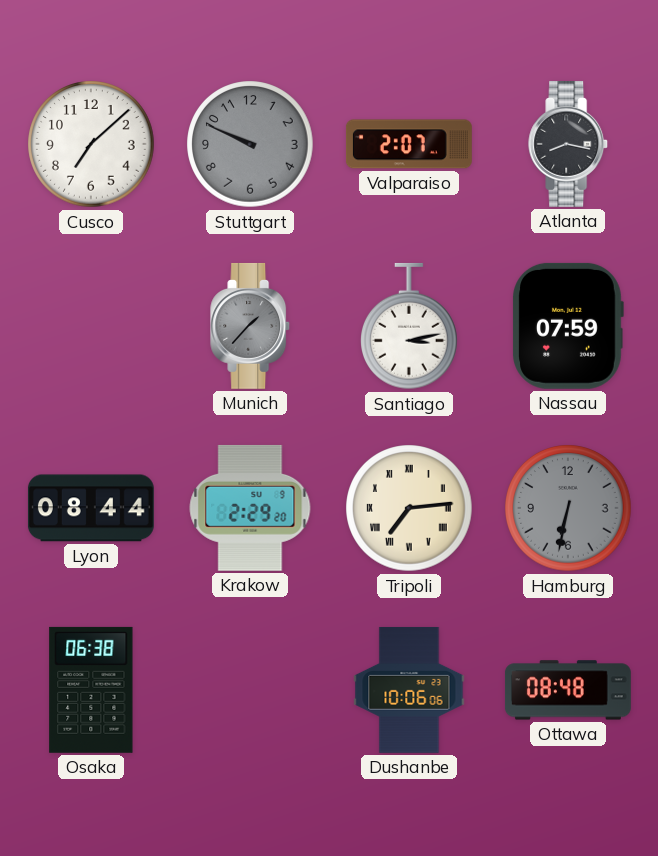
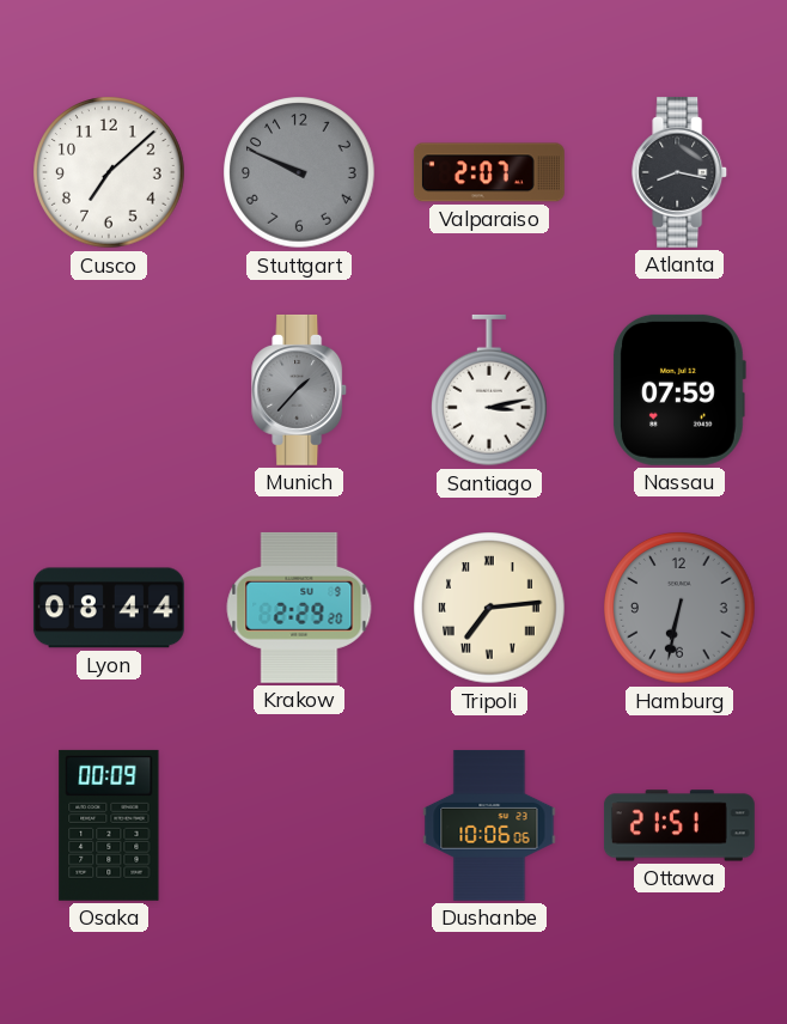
Osaka: 06:38 -> 00:09
Ottawa: 08:48 -> 21:51
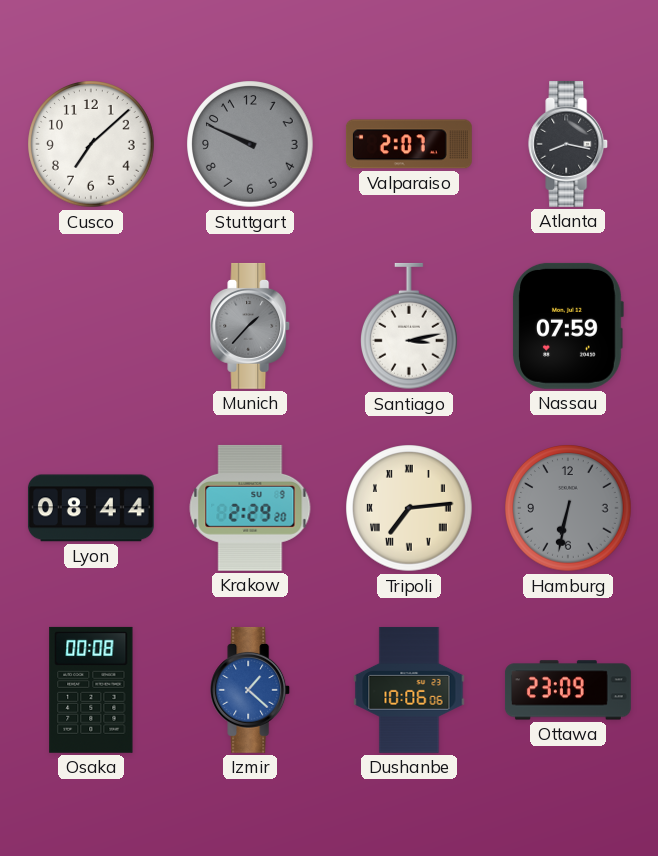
Osaka: 00:09 -> 00:08
Izmir: none -> 1:22
Ottawa: 21:51 -> 23:09
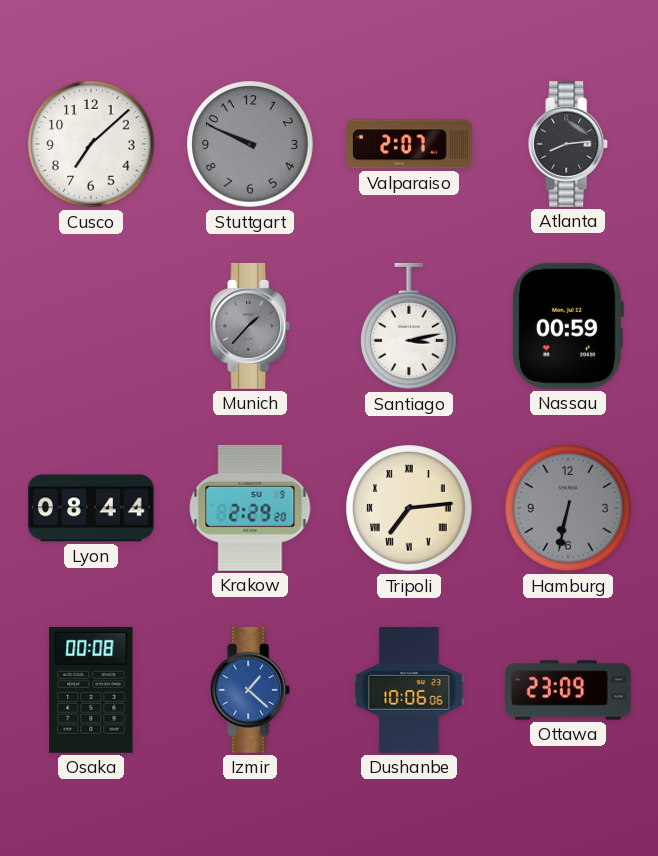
Atlanta: 8:17 -> 8:14
Nassau: 07:59 -> 00:59
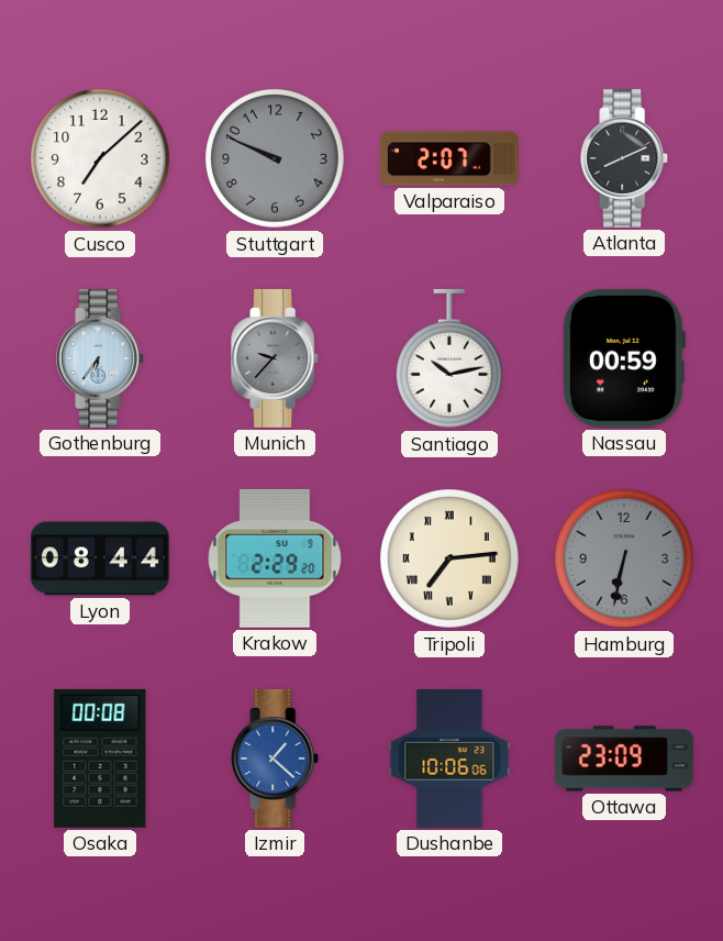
Atlanta: 8:14 -> 8:11
Gothenburg: none -> 6:36
Munich: 1:37 -> 9:37
Santiago: 3:13 -> 10:13
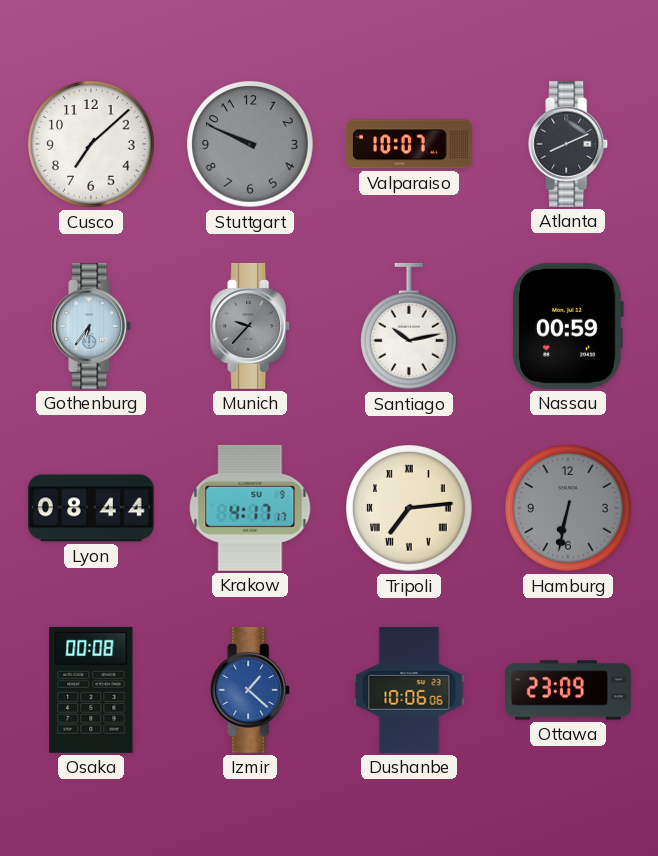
Valparaiso: 2:07 -> 10:07
Krakow: 2:29 -> 4:17
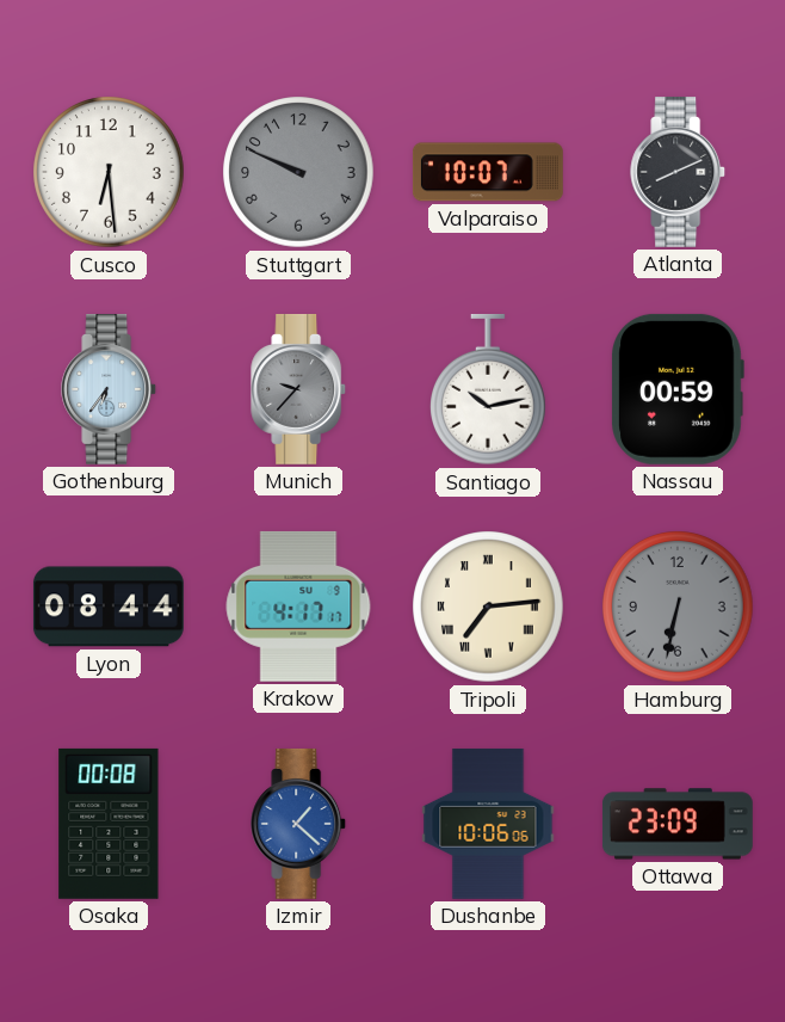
Cusco: 7:08 -> 6:29
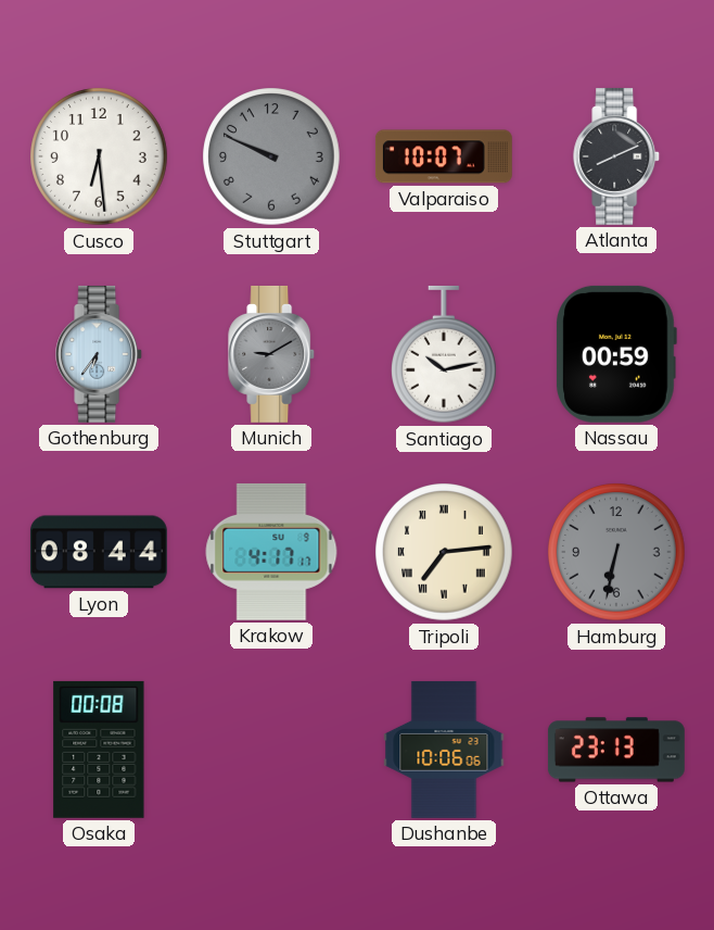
Munich: 9:37 -> 9:10
Izmir: 1:22 -> none
Ottawa: 23:09 -> 23:13
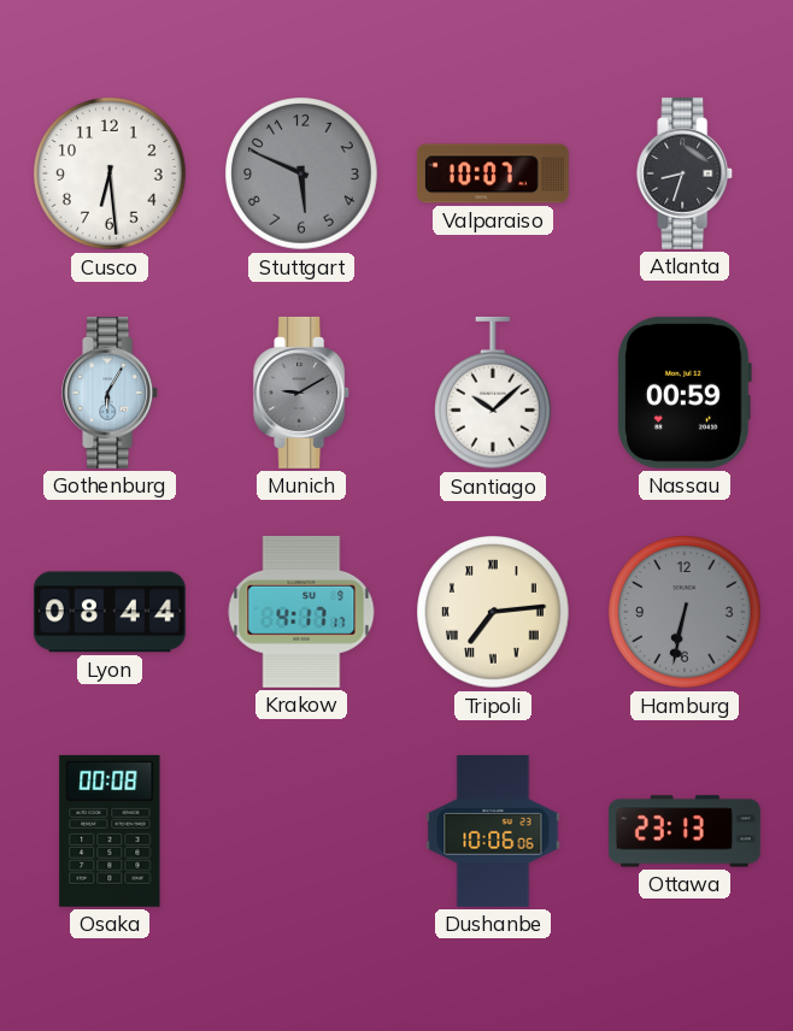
Stuttgart: 9:49 -> 5:49
Atlanta: 8:11 -> 8:33
Gothenburg: 6:36 -> 6:05
Santiago: 10:13 -> 10:08
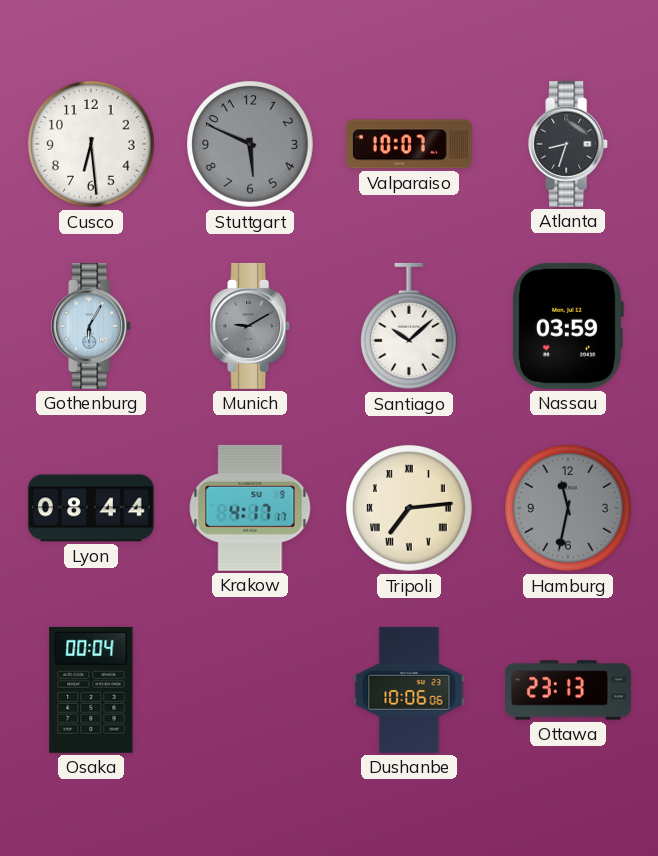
Nassau: 00:59 -> 03:59
Hamburg: 6:32 -> 11:32
Osaka: 00:08 -> 00:04
